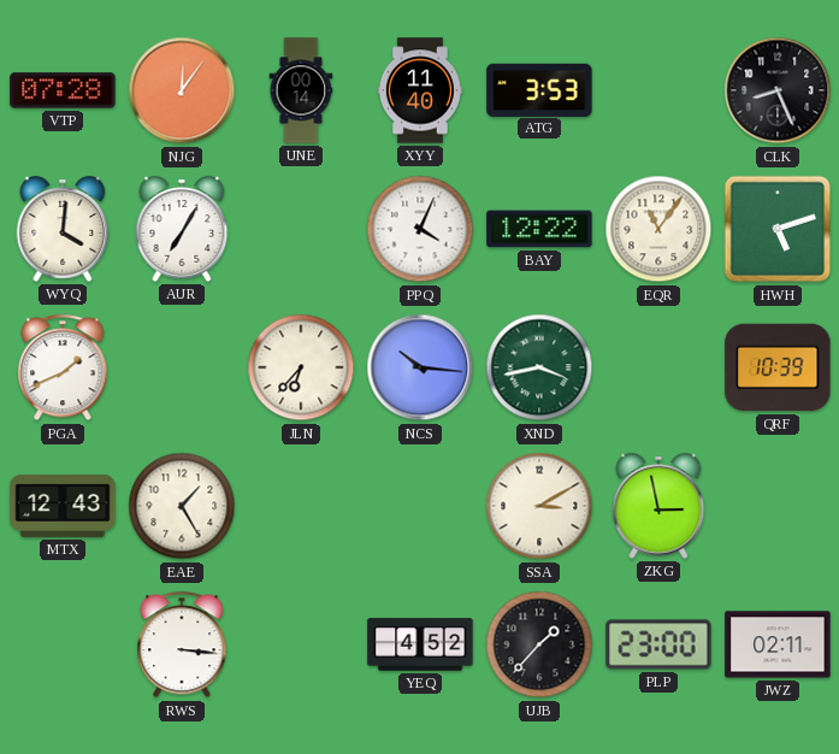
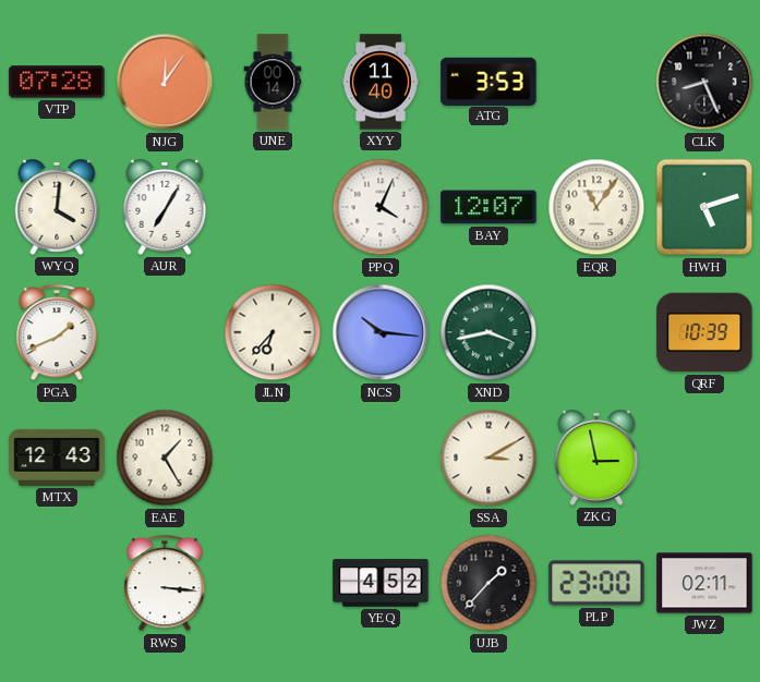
BAY: 12:22 -> 12:07
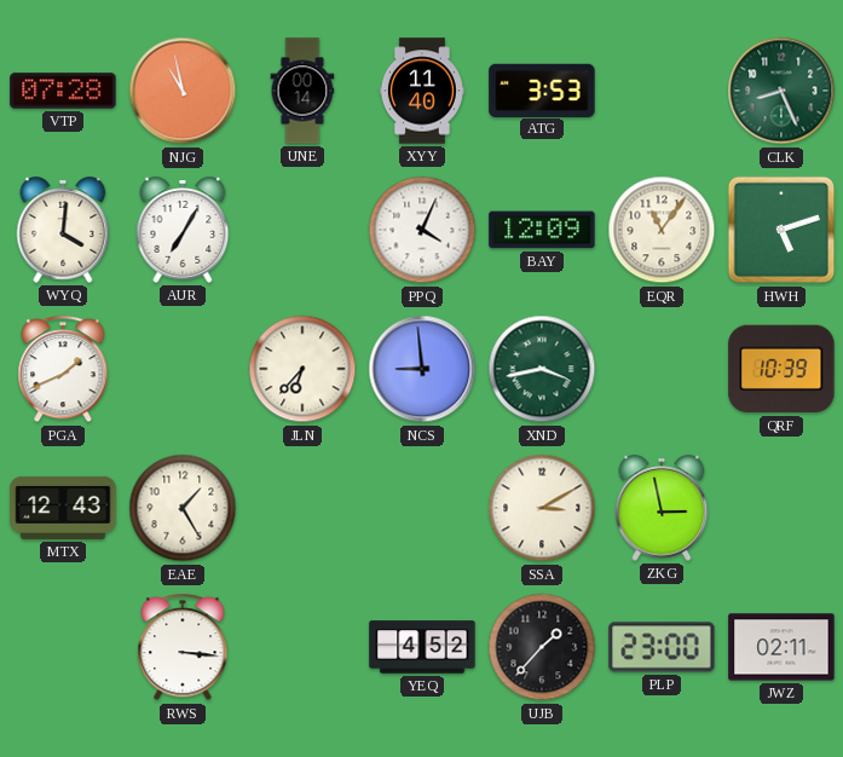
NJG: 12:06 -> 10:58
CLK dial: black -> green
BAY: 12:07 -> 12:09
NCS: 10:16 -> 8:59
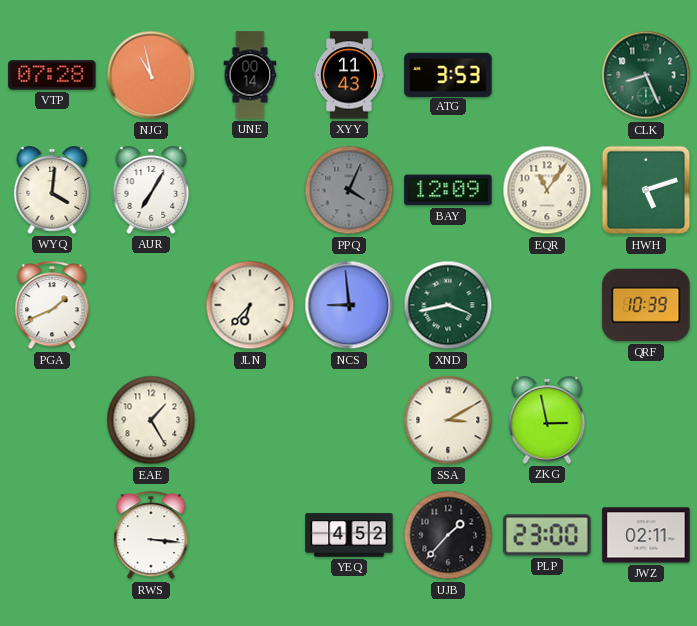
XYY: 11:40 -> 11:43
PPQ dial: white -> grey
MTX: 12:43 -> none
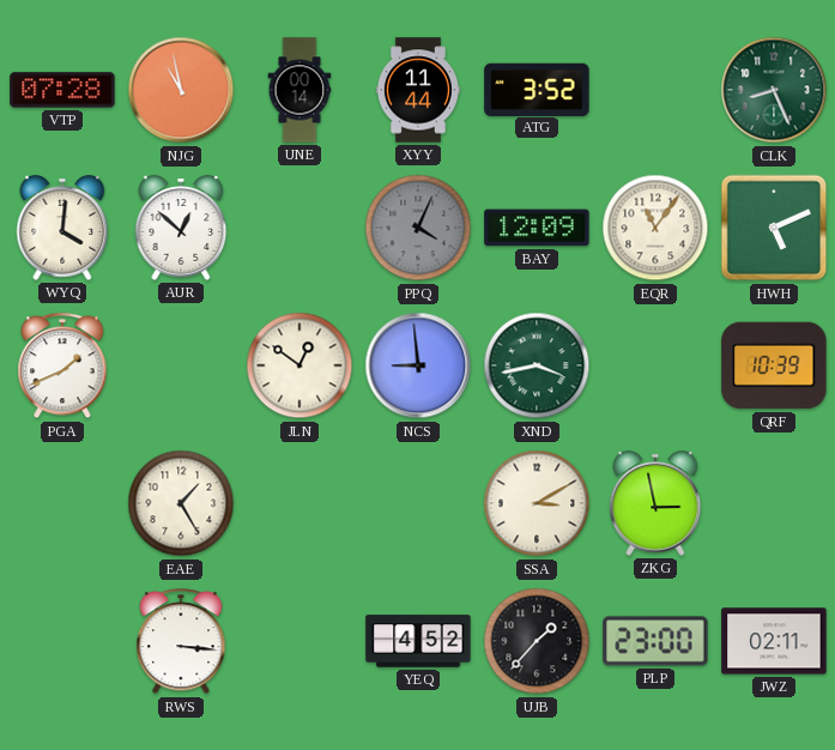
XYY: 11:43 -> 11:44
ATG: 3:53 -> 3:52
AUR: 7:05 -> 12:52
HWH: 5:12 -> 5:11
JLN: 6:37 -> 12:51
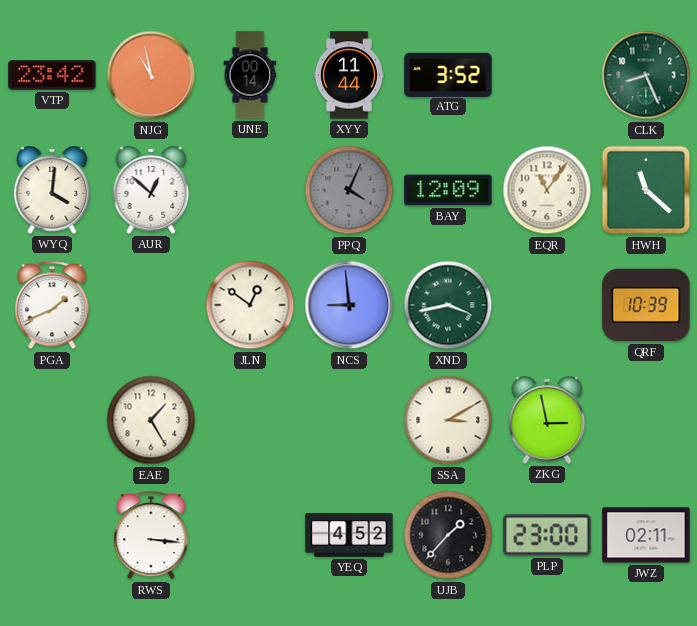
VTP: 07:28 -> 23:42
HWH: 5:11 -> 11:22
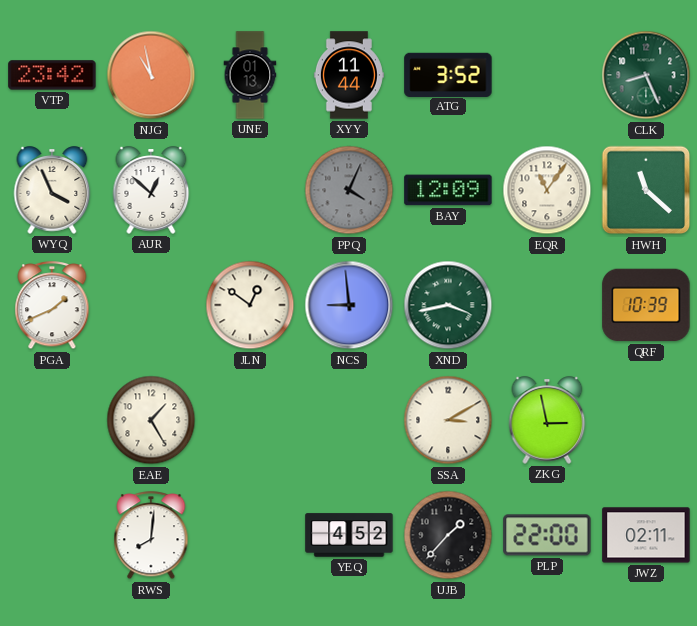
UNE: 00:14 -> 01:13
WYQ: 4:01 -> 3:56
RWS: 3:16 -> 8:01
PLP: 23:00 -> 22:00
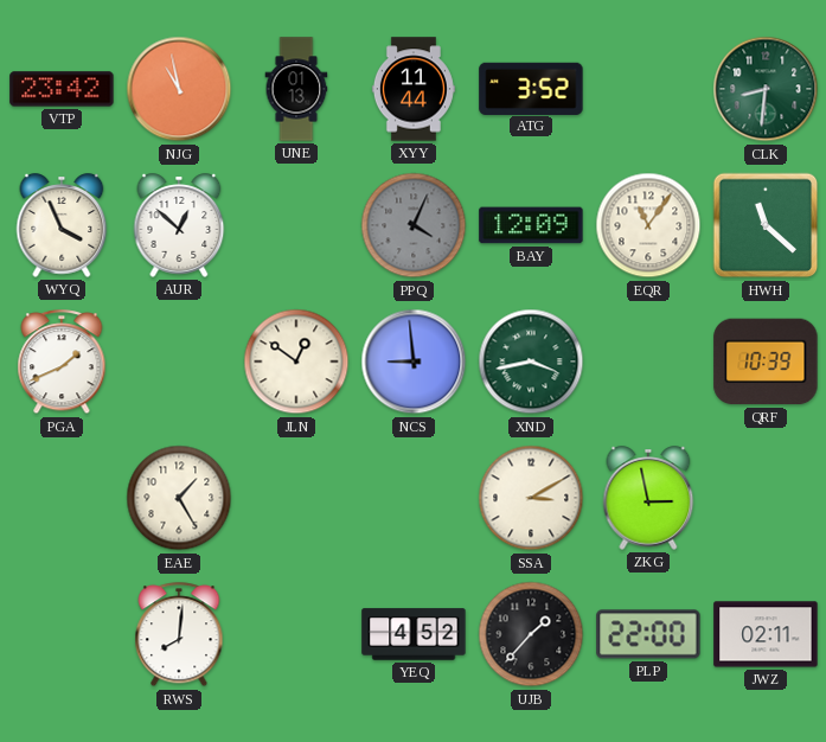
CLK: 8:26 -> 8:31
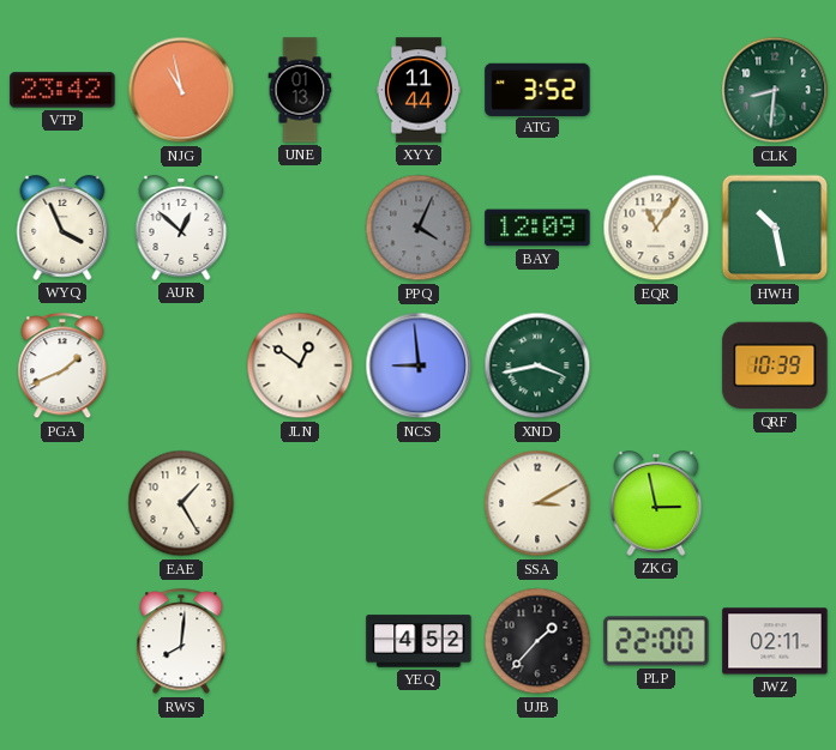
HWH: 11:22 -> 10:28
